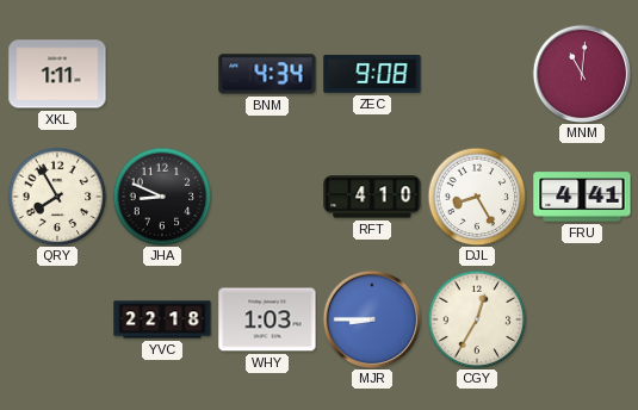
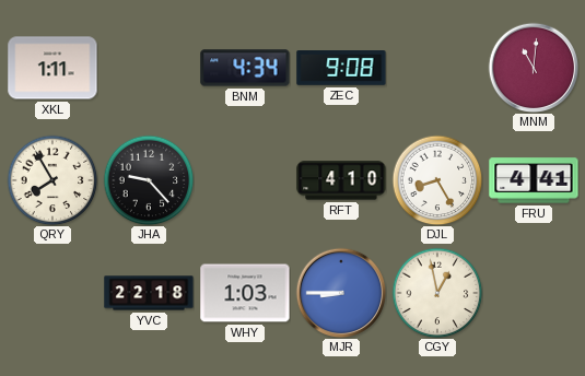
JHA: 8:49 -> 9:23
CGY: 12:35 -> 12:58
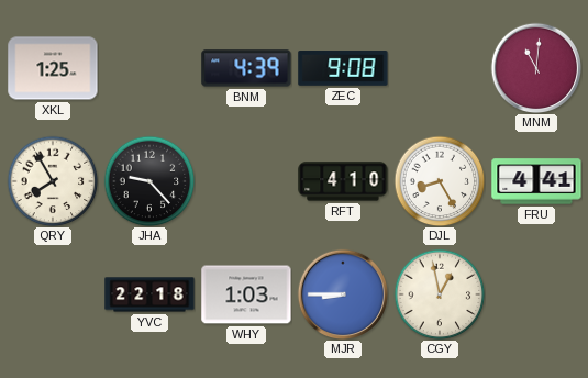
XKL: 1:11 -> 1:25
BNM: 4:34 -> 4:39
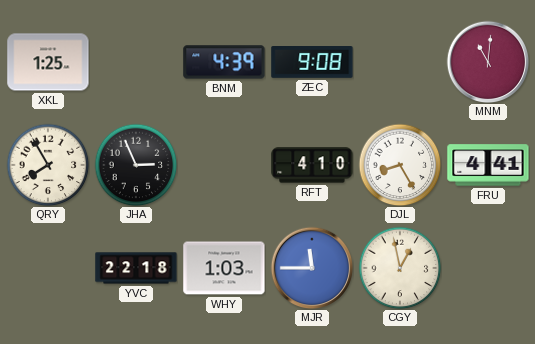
JHA: 9:23 -> 2:56
MJR: 8:45 -> 11:45
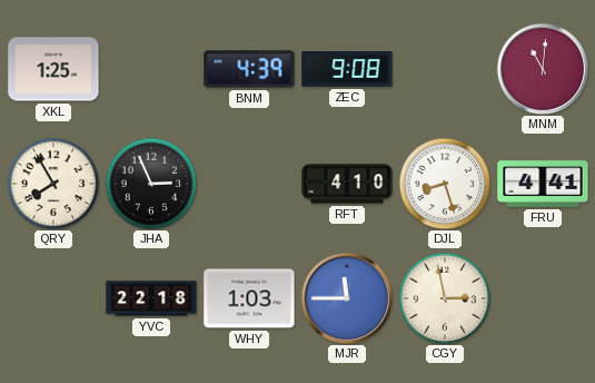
DJL: 8:25 -> 8:27
CGY: 12:58 -> 2:58
